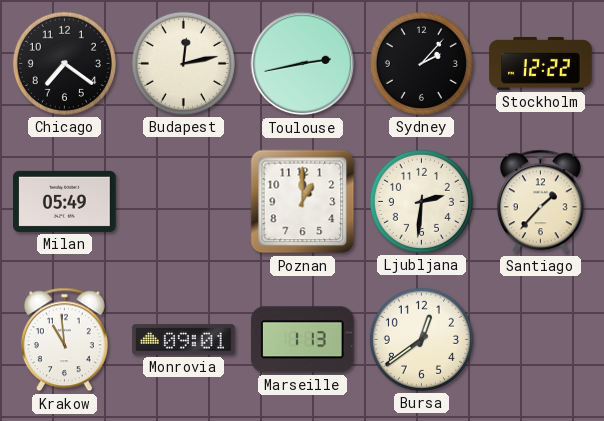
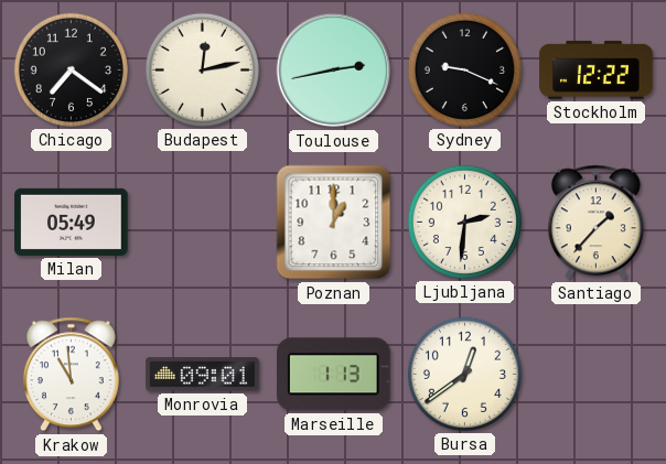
Sydney: 2:07 -> 9:19
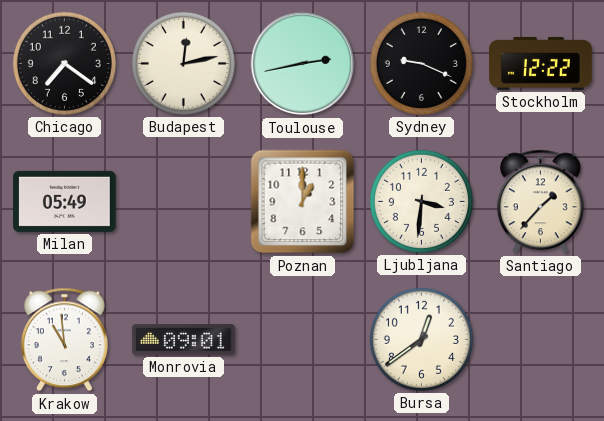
Ljubljana: 2:31 -> 3:31
Marseille: 1:13 -> none
